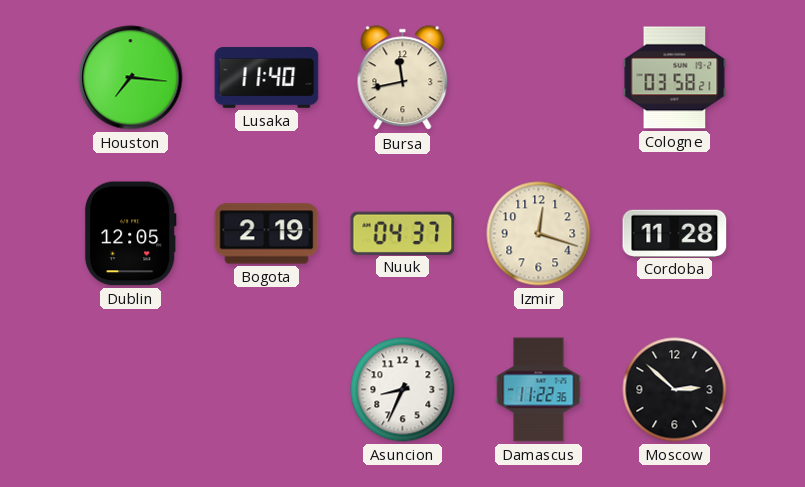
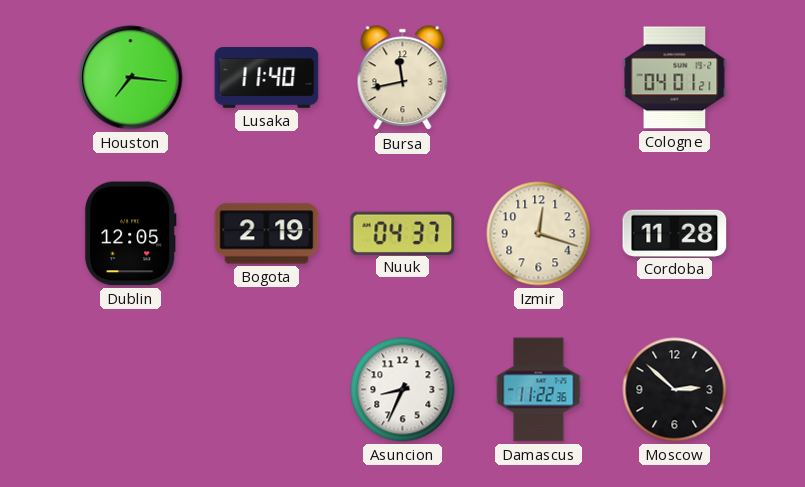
Cologne: 03:58 -> 04:01
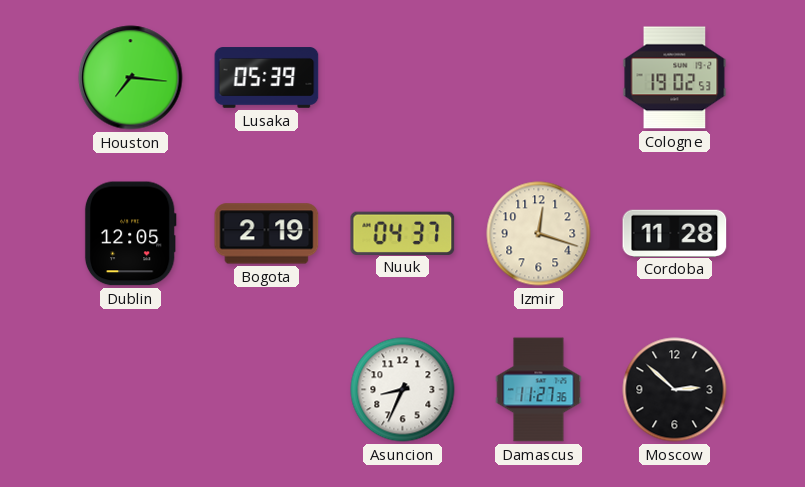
Lusaka: 11:40 -> 05:39
Bursa: 11:43 -> none
Cologne: 04:01 -> 19:02
Damascus: 11:22 -> 11:27
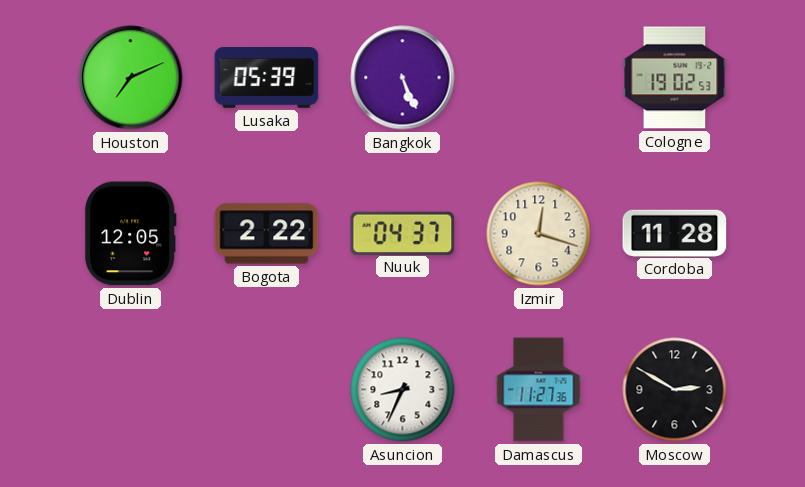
Houston: 7:16 -> 7:11
Bangkok: none -> 5:26
Bogota: 2:19 -> 2:22
Moscow: 2:52 -> 2:50
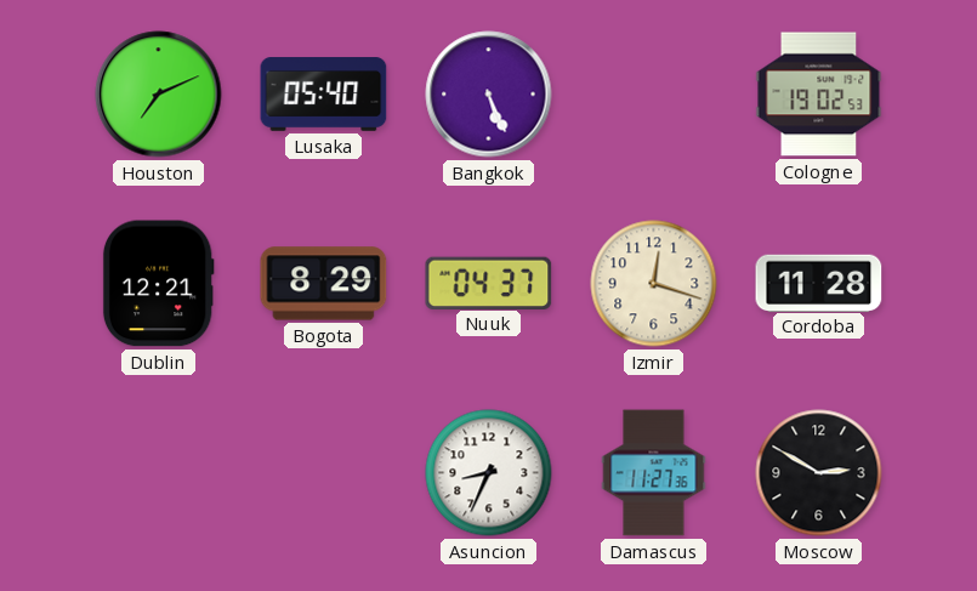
Lusaka: 05:39 -> 05:40
Dublin: 12:05 -> 12:21
Bogota: 2:22 -> 8:29
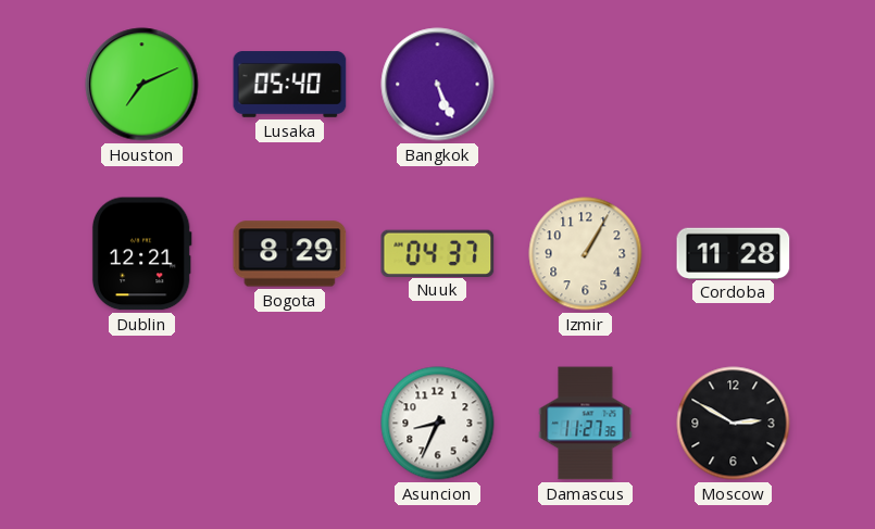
Cologne: 19:02 -> none
Izmir: 12:18 -> 1:05
